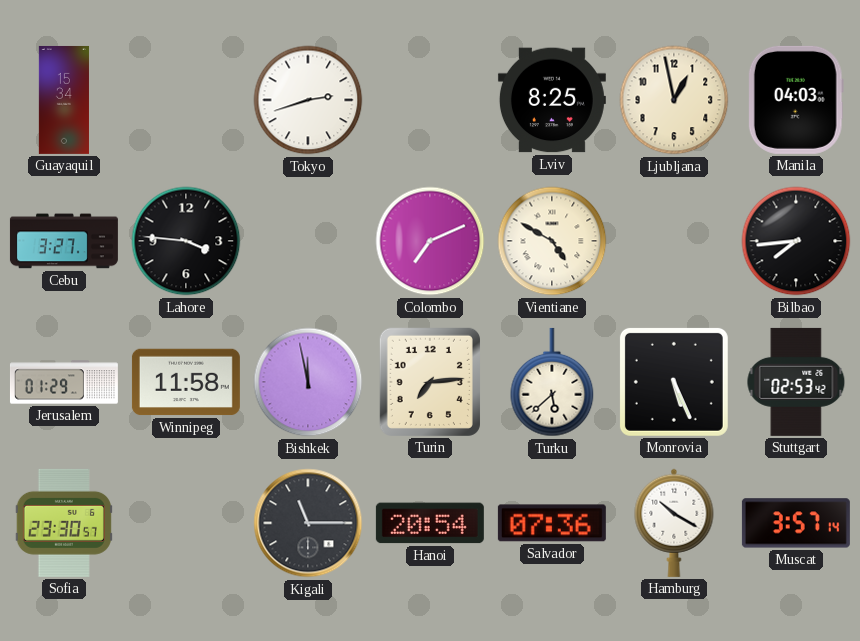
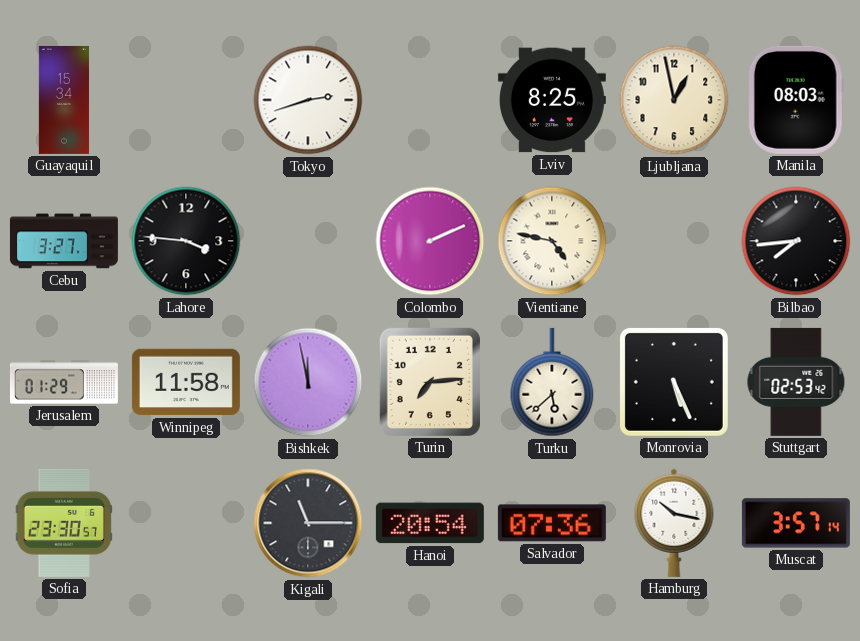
Manila: 04:03 -> 08:03
Colombo: 7:11 -> 2:11
Vientiane: 4:50 -> 4:47
Hamburg: 10:20 -> 10:17
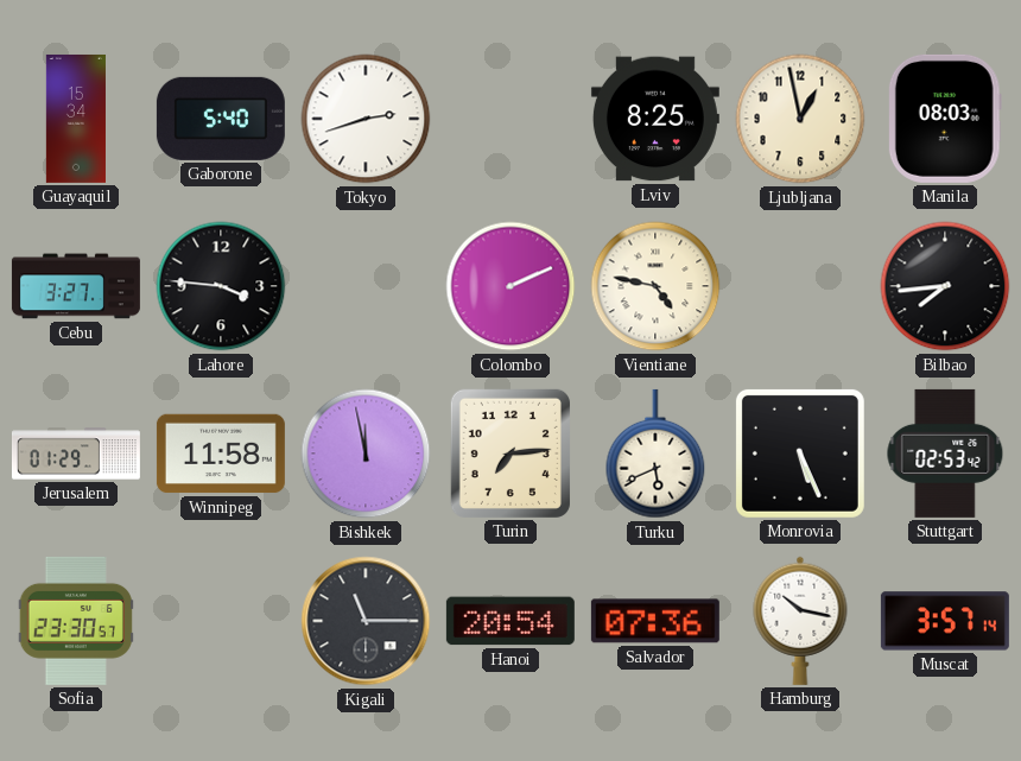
Gaborone: none -> 5:40
Turku: 5:38 -> 5:41
